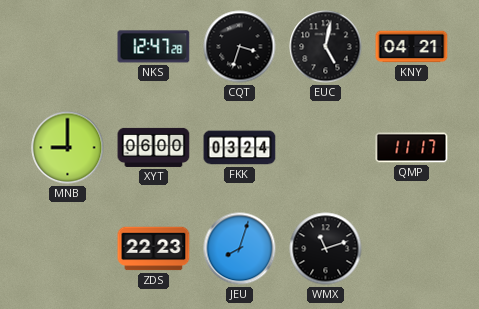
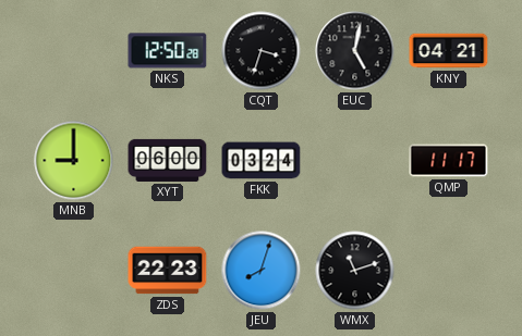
NKS: 12:47 -> 12:50
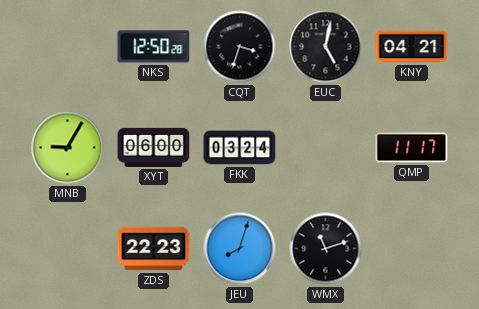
MNB: 9:00 -> 9:05
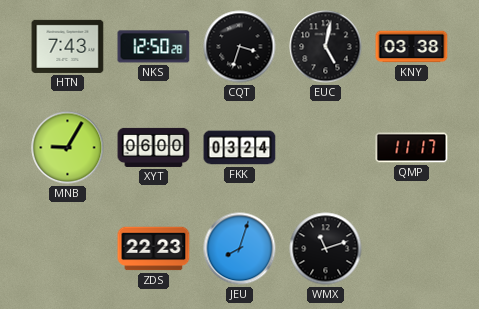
HTN: none -> 7:43
KNY: 04:21 -> 03:38
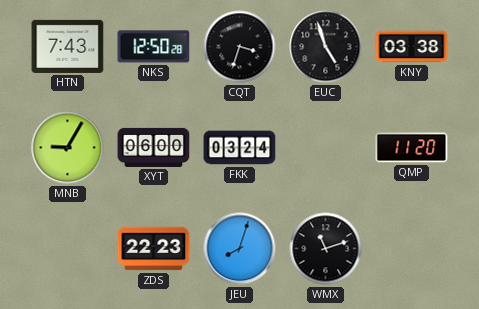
EUC: 5:02 -> 4:57
QMP: 11:17 -> 11:20
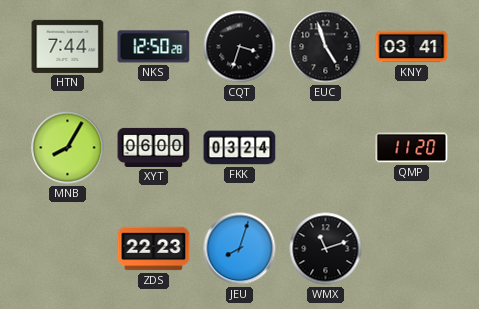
HTN: 7:43 -> 7:44
KNY: 03:38 -> 03:41
MNB: 9:05 -> 8:05
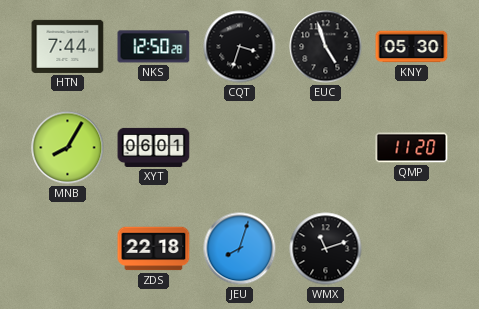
KNY: 03:41 -> 05:30
XYT: 06:00 -> 06:01
FKK: 03:24 -> none
ZDS: 22:23 -> 22:18
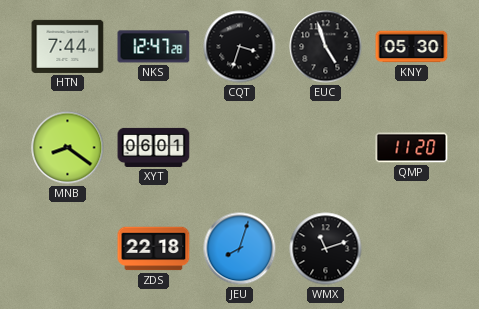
NKS: 12:50 -> 12:47
MNB: 8:05 -> 8:21
